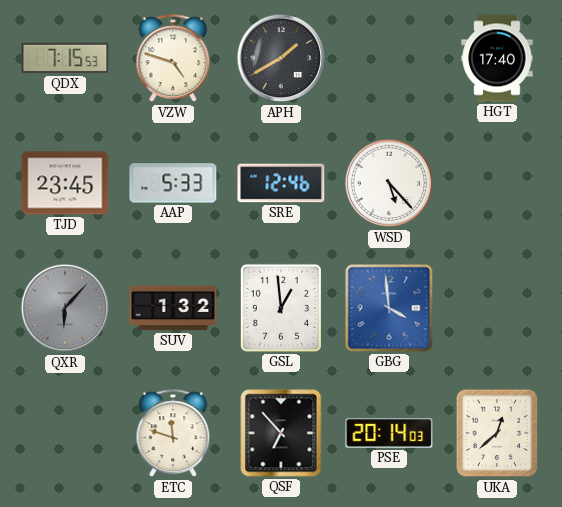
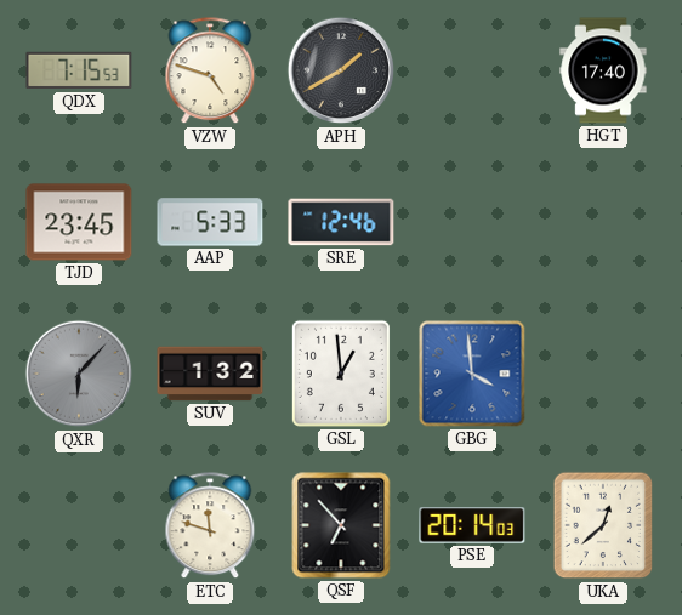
WSD: 5:23 -> none
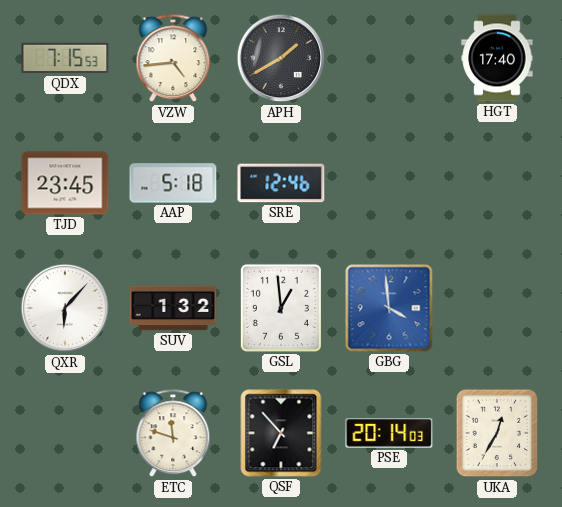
VZW: 4:48 -> 4:44
AAP: 5:33 -> 5:18
QXR dial: grey -> white
UKA: 12:38 -> 12:35
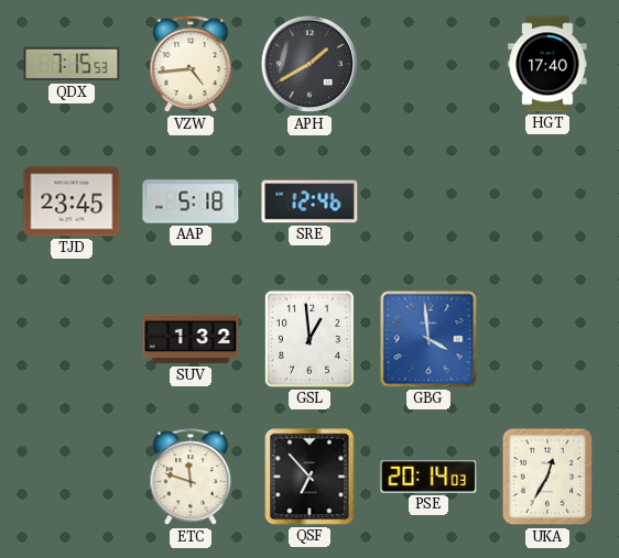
QXR: 6:07 -> none
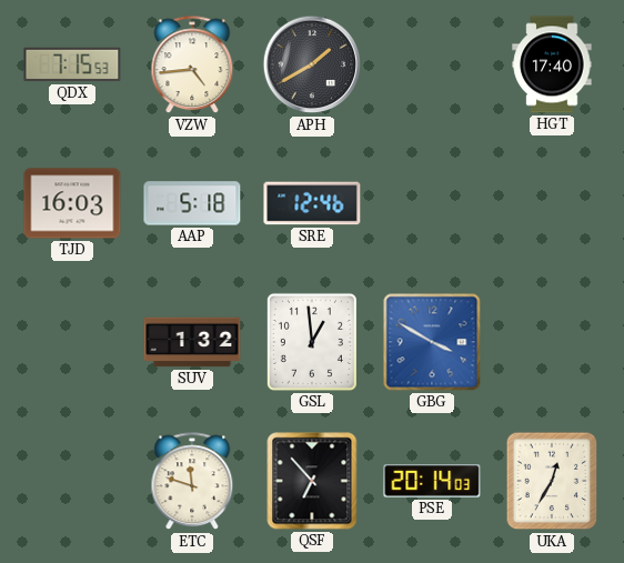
TJD: 23:45 -> 16:03
GBG: 3:59 -> 3:50
